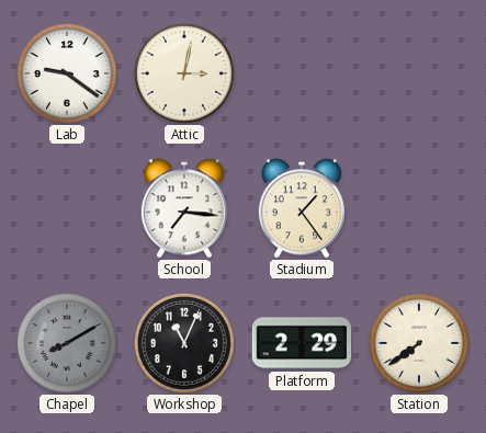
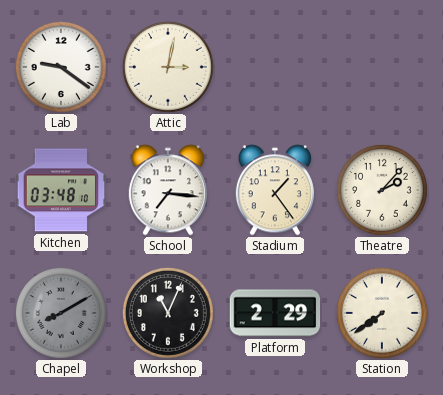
Kitchen: none -> 03:48
Theatre: none -> 2:07
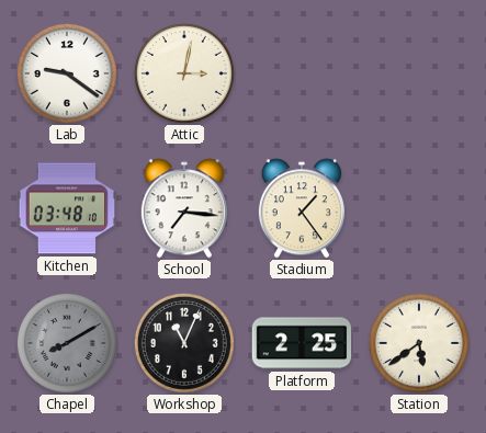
Theatre: 2:07 -> none
Platform: 2:29 -> 2:25
Station: 7:39 -> 5:39
